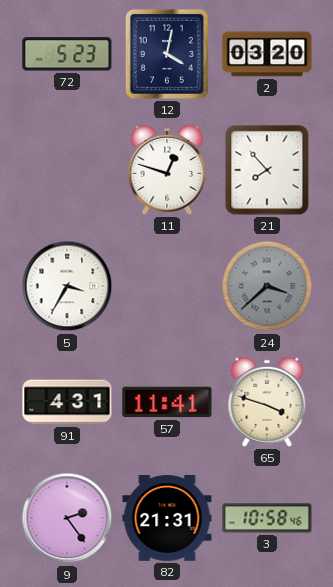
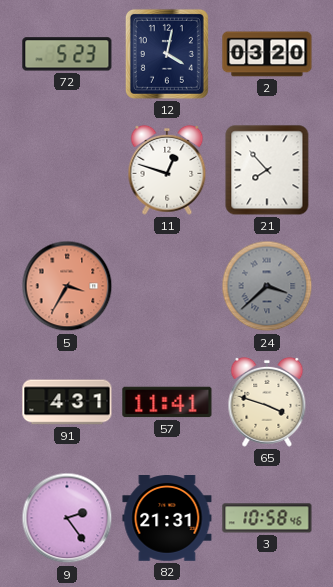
5 dial: white -> salmon
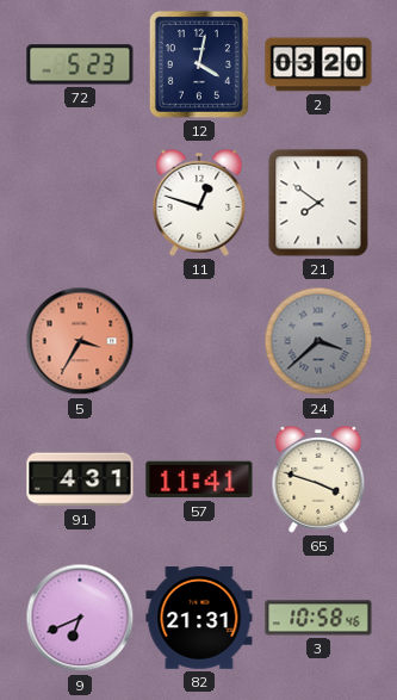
21: 7:53 -> 7:51
9: 2:24 -> 6:41
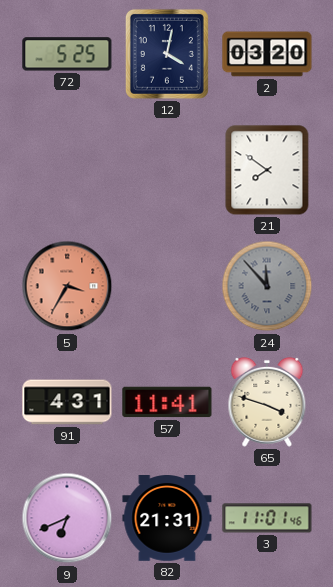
72: 5:23 -> 5:25
11: 12:48 -> none
24: 3:38 -> 11:53
3: 10:58 -> 11:01
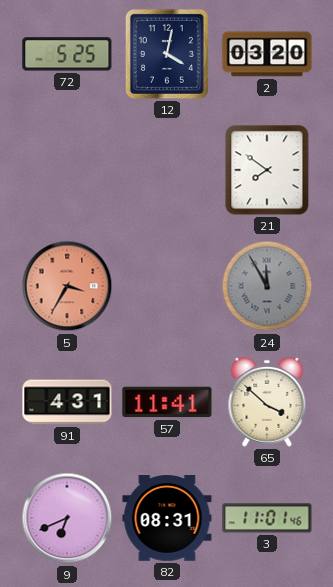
24: 11:53 -> 11:55
65: 3:48 -> 3:52
82: 21:31 -> 08:31
